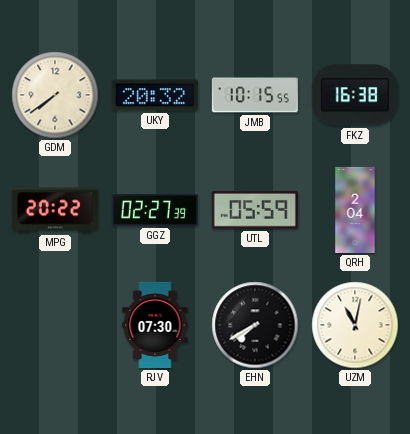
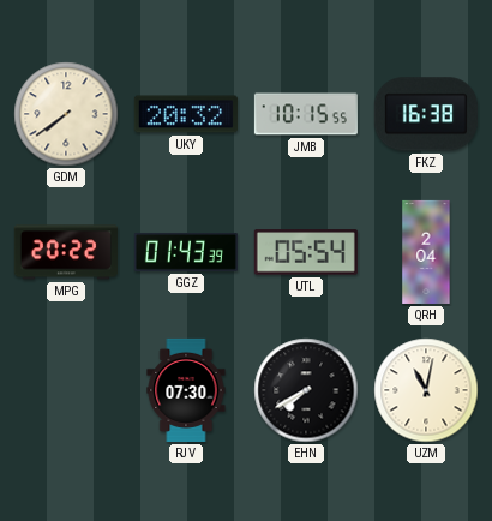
GGZ: 02:27 -> 01:43
UTL: 05:59 -> 05:54
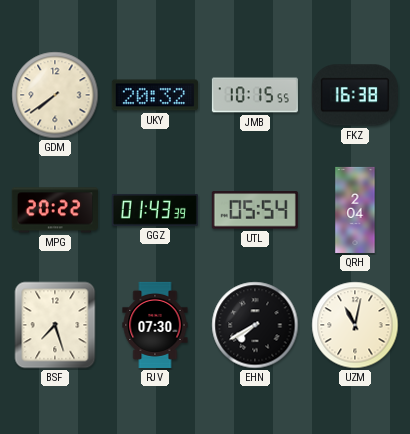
BSF: none -> 7:27
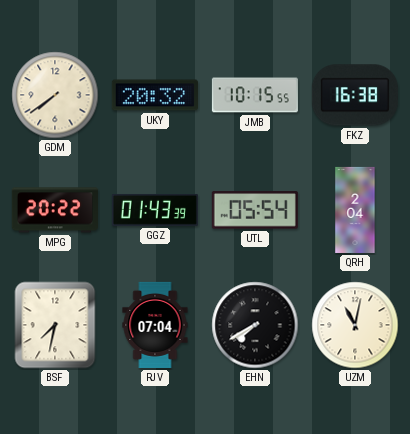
BSF: 7:27 -> 7:32
RJV: 07:30 -> 07:04
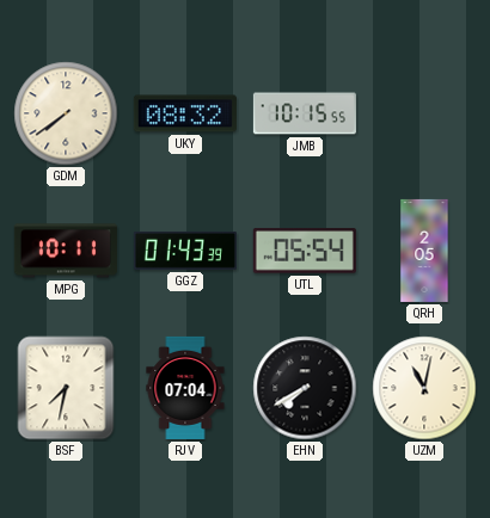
UKY: 20:32 -> 08:32
FKZ: 16:38 -> none
MPG: 20:22 -> 10:11
QRH: 2:04 -> 2:05
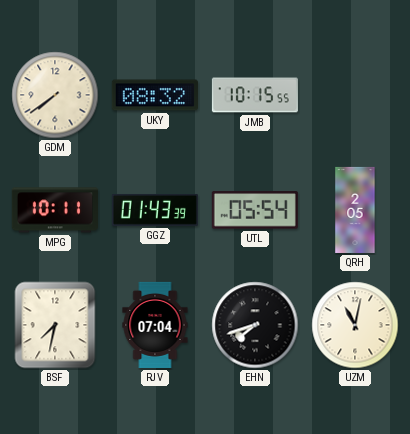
EHN: 7:40 -> 7:42
